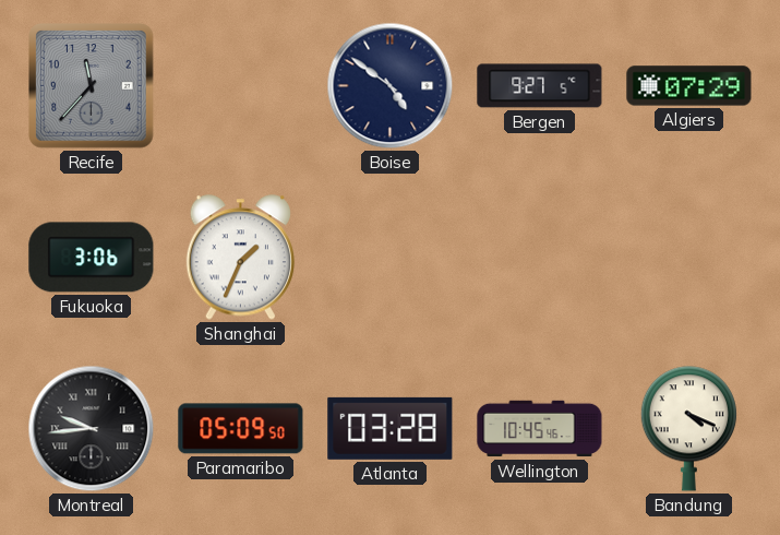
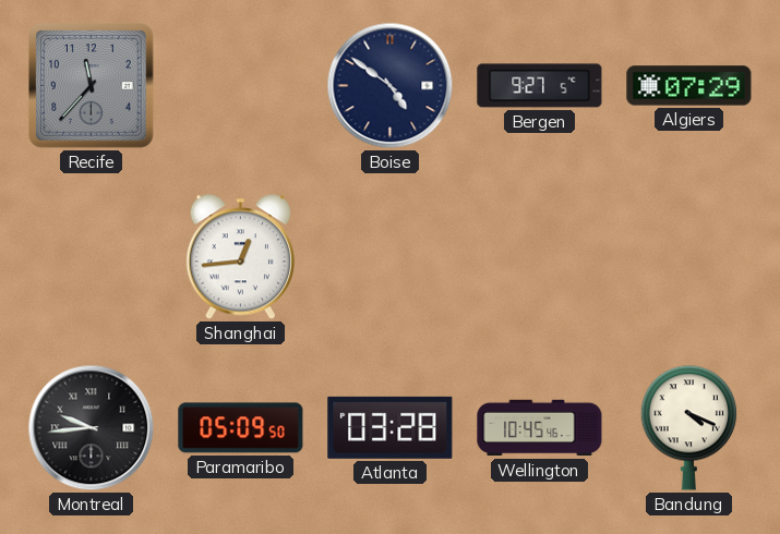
Fukuoka: 3:06 -> none
Shanghai: 1:34 -> 12:44
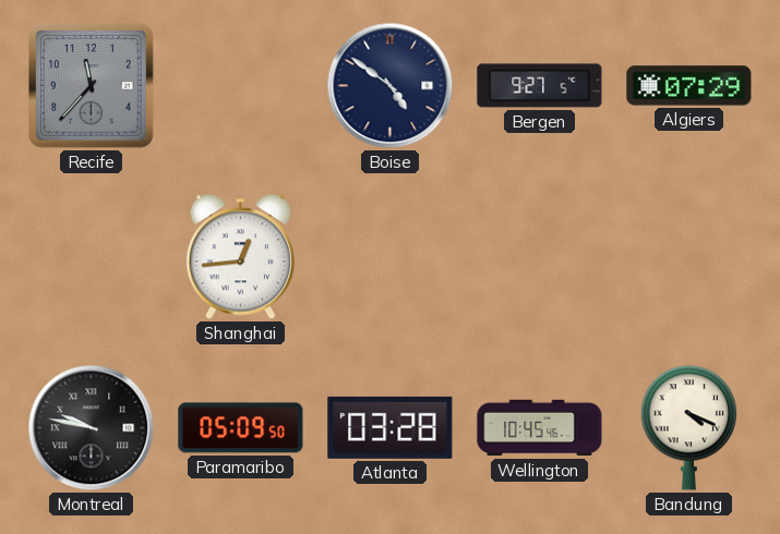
Montreal: 9:44 -> 9:47
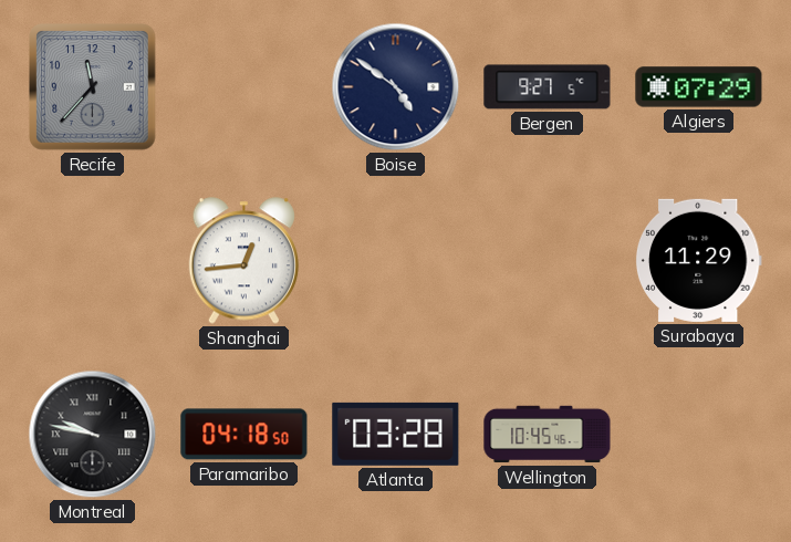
Surabaya: none -> 11:29
Paramaribo: 05:09 -> 04:18
Bandung: 4:19 -> none
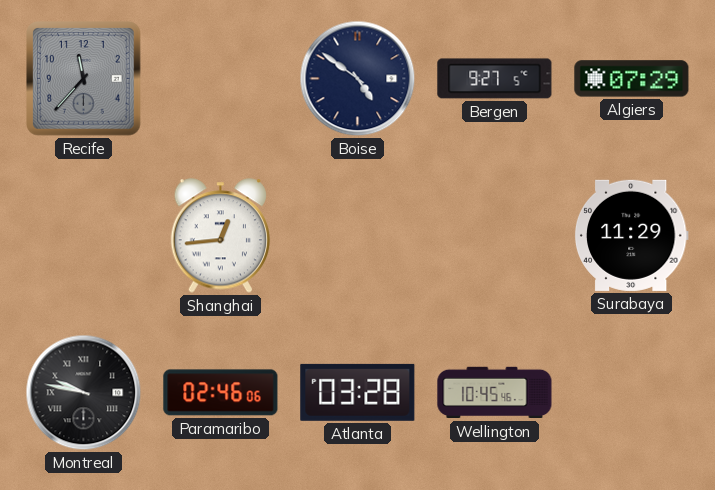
Paramaribo: 04:18 -> 02:46
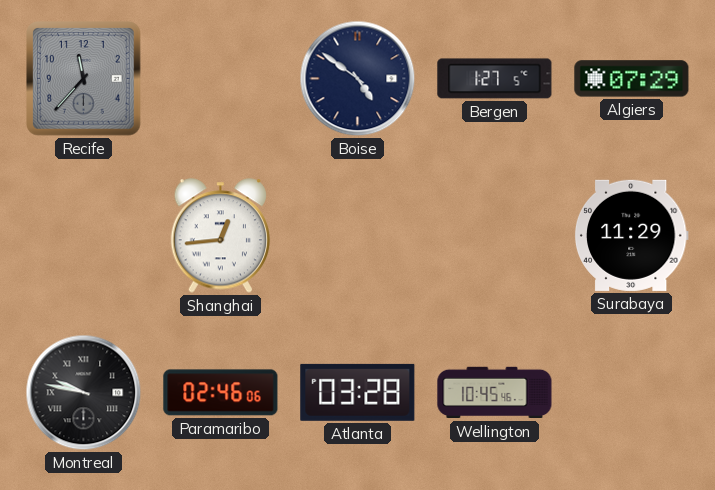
Bergen: 9:27 -> 1:27
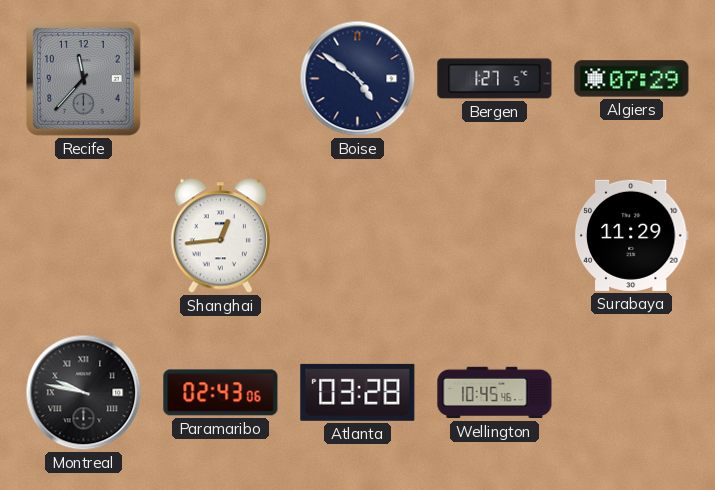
Paramaribo: 02:46 -> 02:43
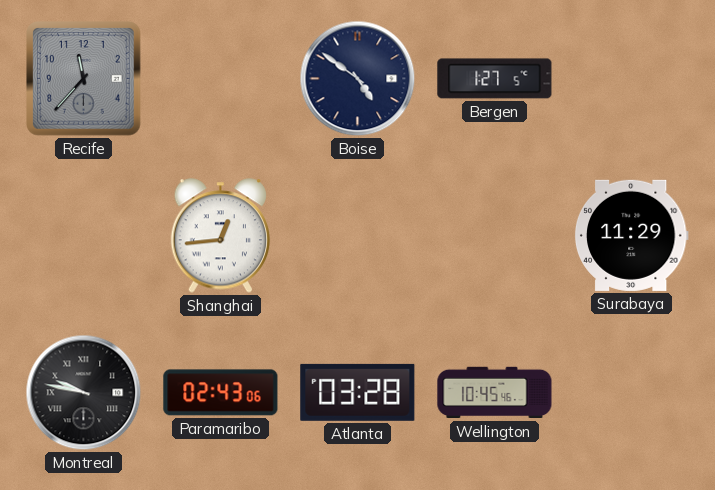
Algiers: 07:29 -> none
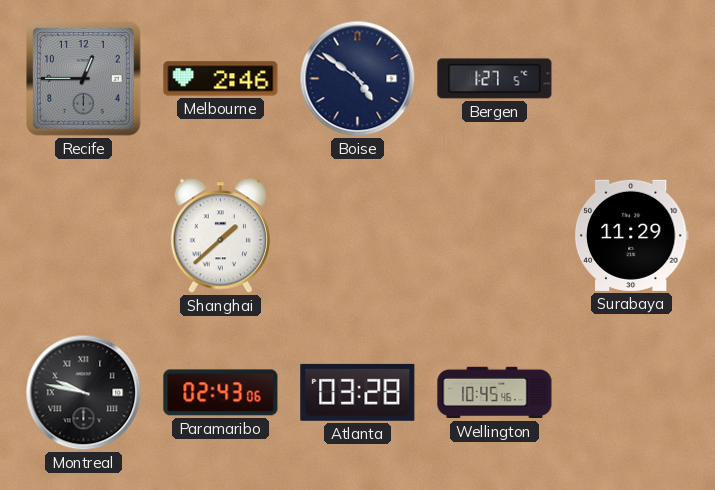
Recife: 11:37 -> 12:45
Melbourne: none -> 2:46
Shanghai: 12:44 -> 1:38
